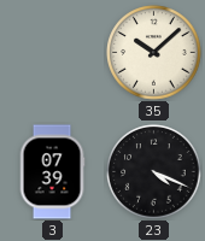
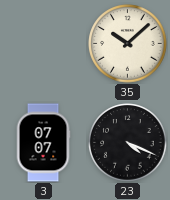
3: 07:39 -> 07:07
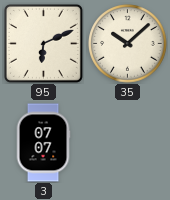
95: none -> 6:11
23: 4:19 -> none
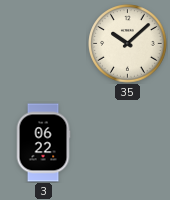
95: 6:11 -> none
3: 07:07 -> 06:22
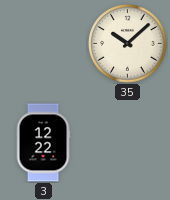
3: 06:22 -> 12:22
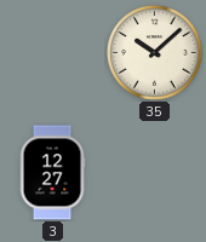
3: 12:22 -> 12:27
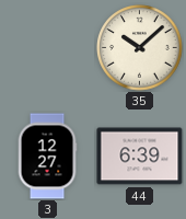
44: none -> 6:39
